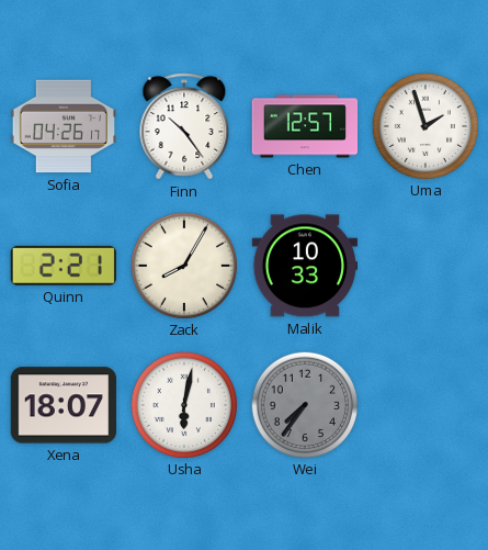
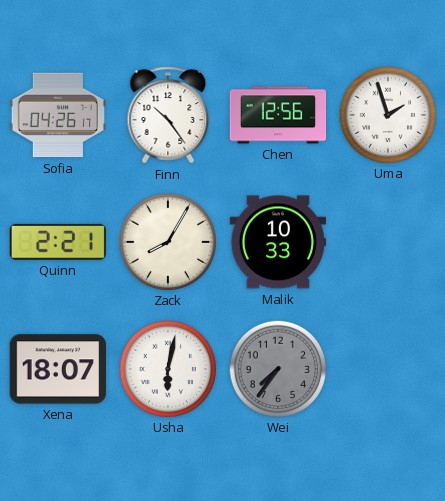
Chen: 12:57 -> 12:56
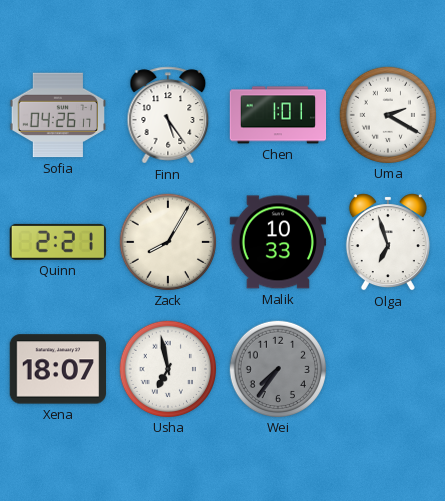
Finn: 10:24 -> 5:24
Chen: 12:56 -> 1:01
Uma: 1:57 -> 2:20
Olga: none -> 6:57
Usha: 6:02 -> 6:58
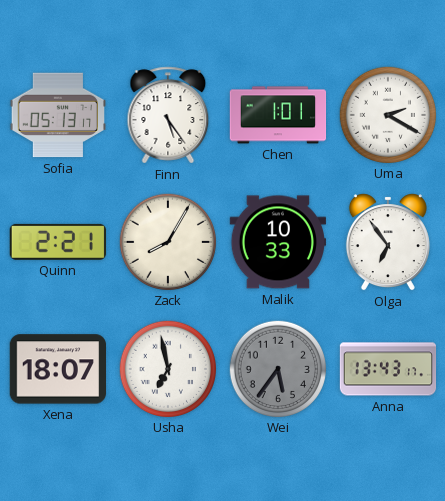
Sofia: 04:26 -> 05:13
Olga: 6:57 -> 6:54
Wei: 7:36 -> 5:36
Anna: none -> 13:43
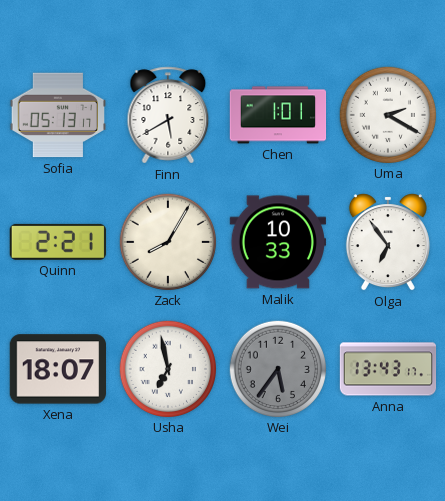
Finn: 5:24 -> 5:40
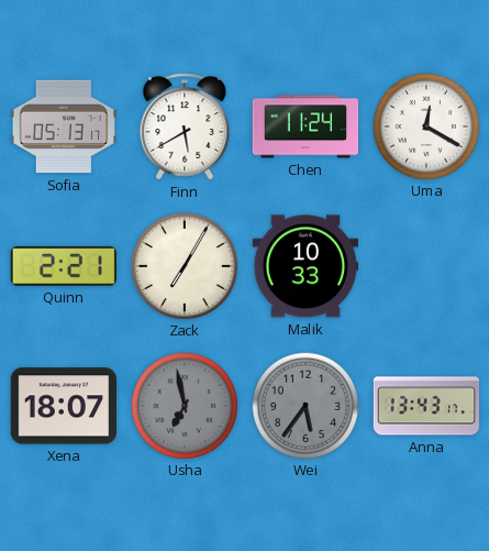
Chen: 1:01 -> 11:24
Uma: 2:20 -> 12:20
Zack: 8:05 -> 7:05
Olga: 6:54 -> none
Usha dial: white -> grey
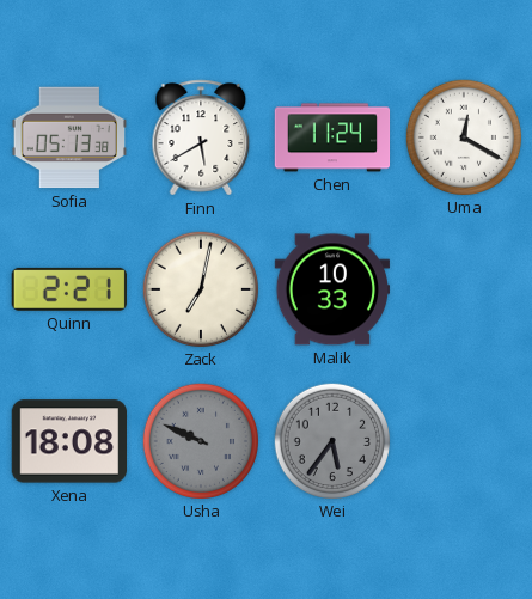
Sofia: 05:13:17 -> 05:13:38
Zack: 7:05 -> 7:02
Xena: 18:07 -> 18:08
Usha: 6:58 -> 9:49
Anna: 13:43 -> none
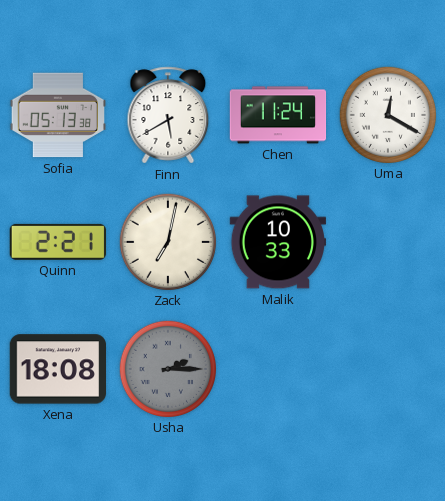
Usha: 9:49 -> 2:15
Wei: 5:36 -> none
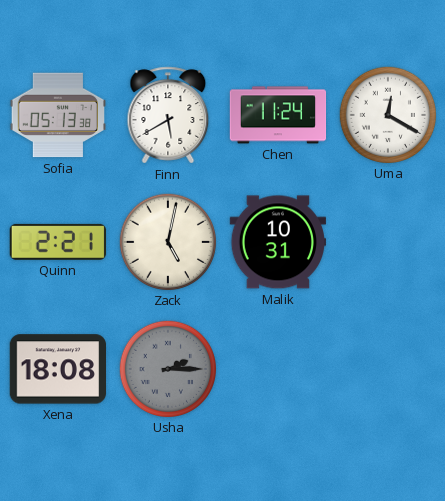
Zack: 7:02 -> 5:02
Malik: 10:33 -> 10:31
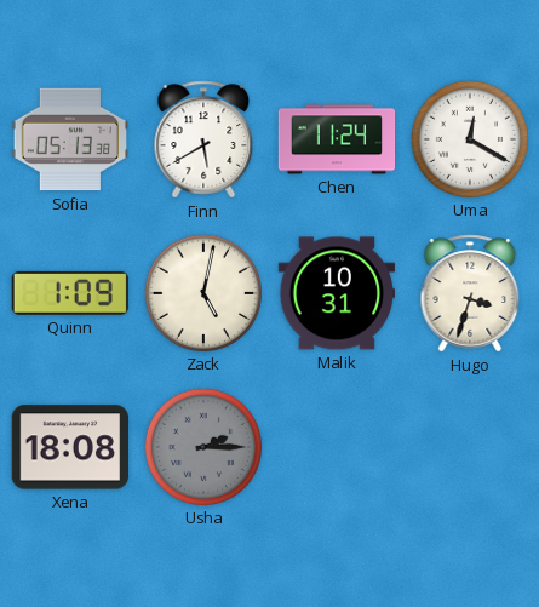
Quinn: 2:21 -> 1:09
Hugo: none -> 3:33
